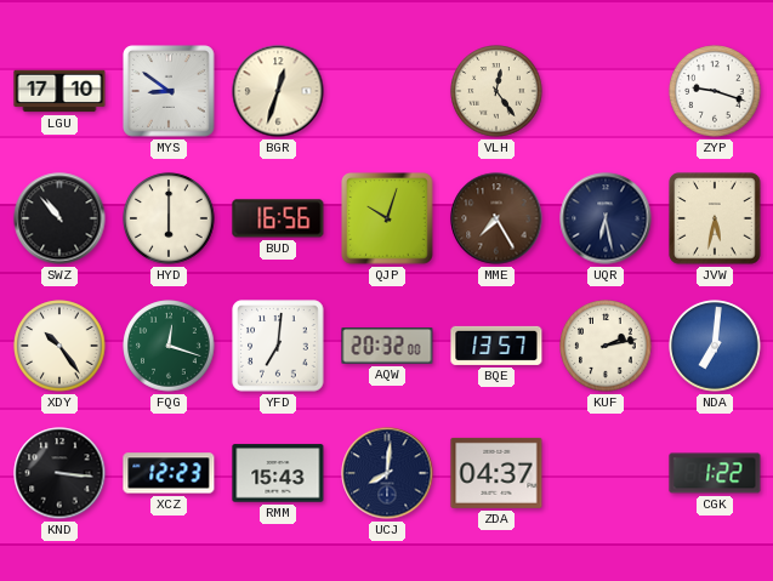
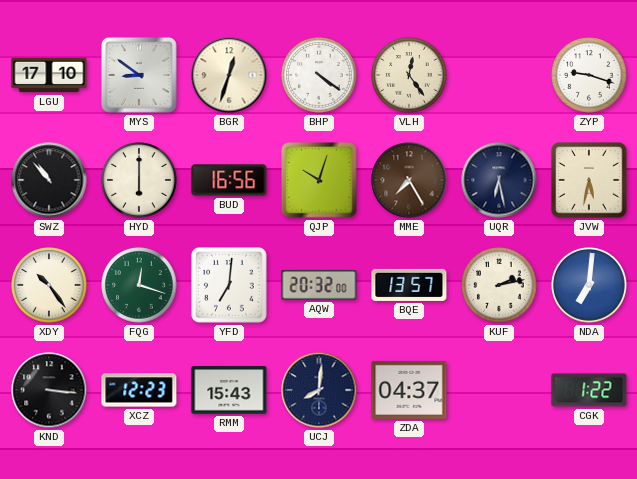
BHP: none -> 4:21
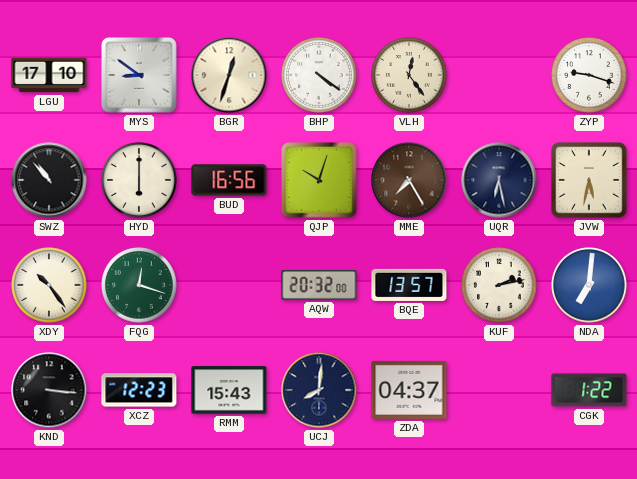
YFD: 7:01 -> none
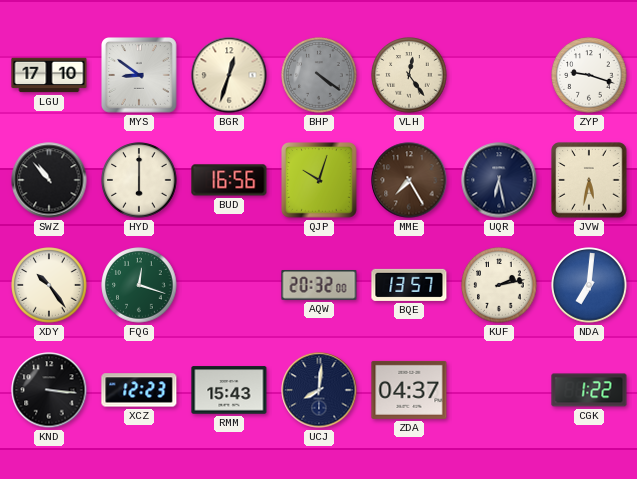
BHP dial: white -> grey
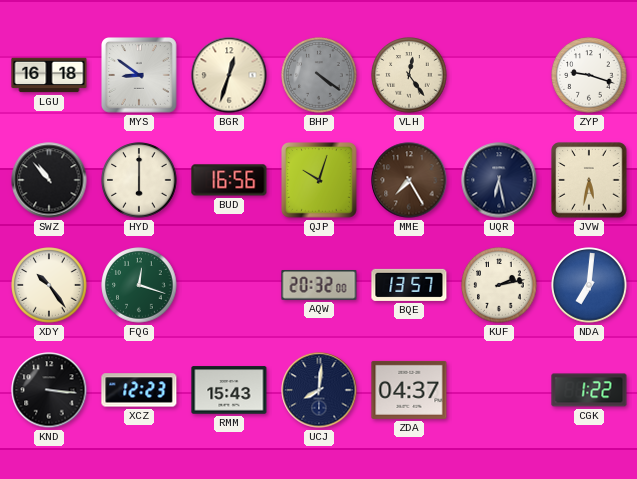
LGU: 17:10 -> 16:18
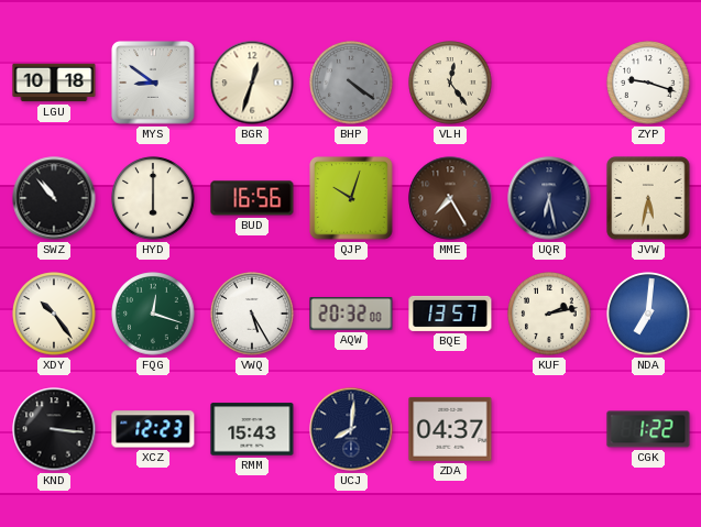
LGU: 16:18 -> 10:18
VWQ: none -> 5:25
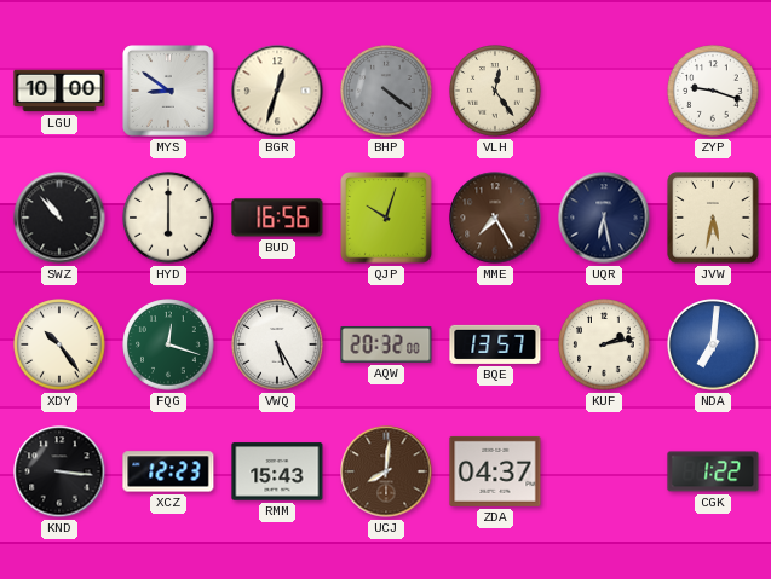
LGU: 10:18 -> 10:00
UCJ dial: navy -> brown
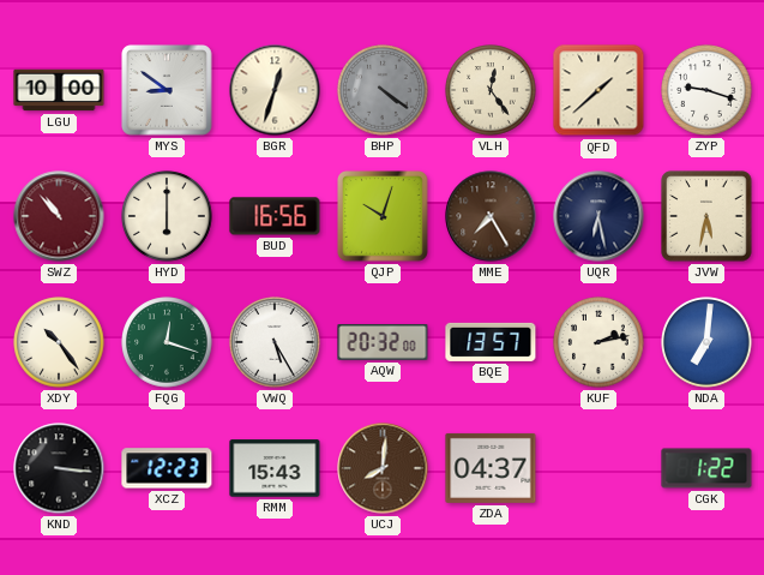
QFD: none -> 1:38
SWZ dial: black -> burgundy
